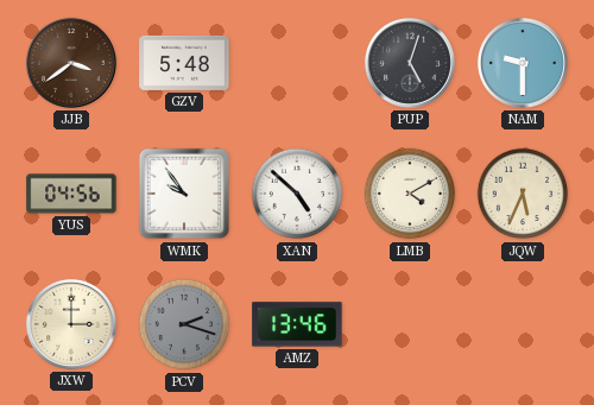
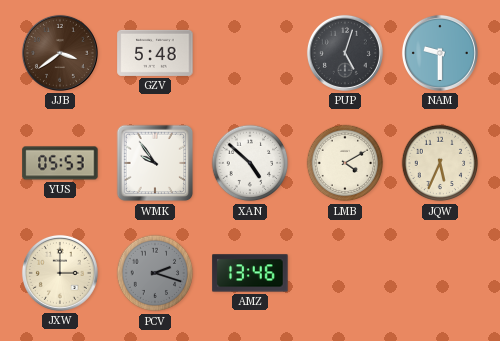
YUS: 04:56 -> 05:53
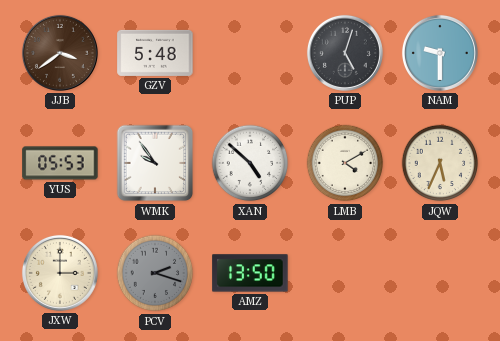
AMZ: 13:46 -> 13:50
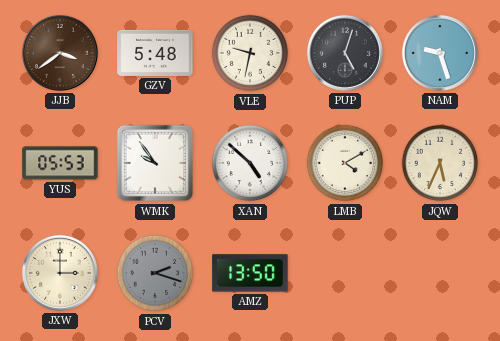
VLE: none -> 9:32
NAM: 9:30 -> 9:27
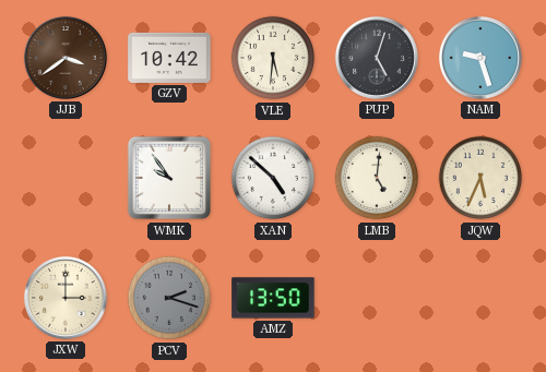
GZV: 5:48 -> 10:42
VLE: 9:32 -> 5:31
YUS: 05:53 -> none
LMB: 4:10 -> 5:01
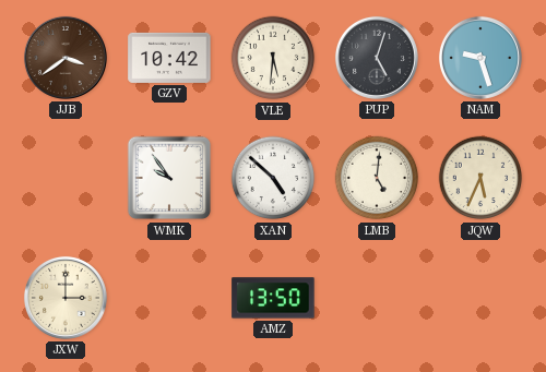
PCV: 2:18 -> none
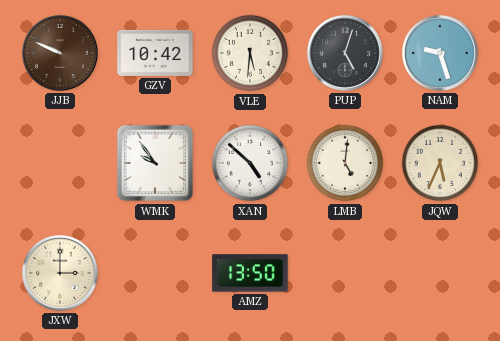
JJB: 3:39 -> 9:49
